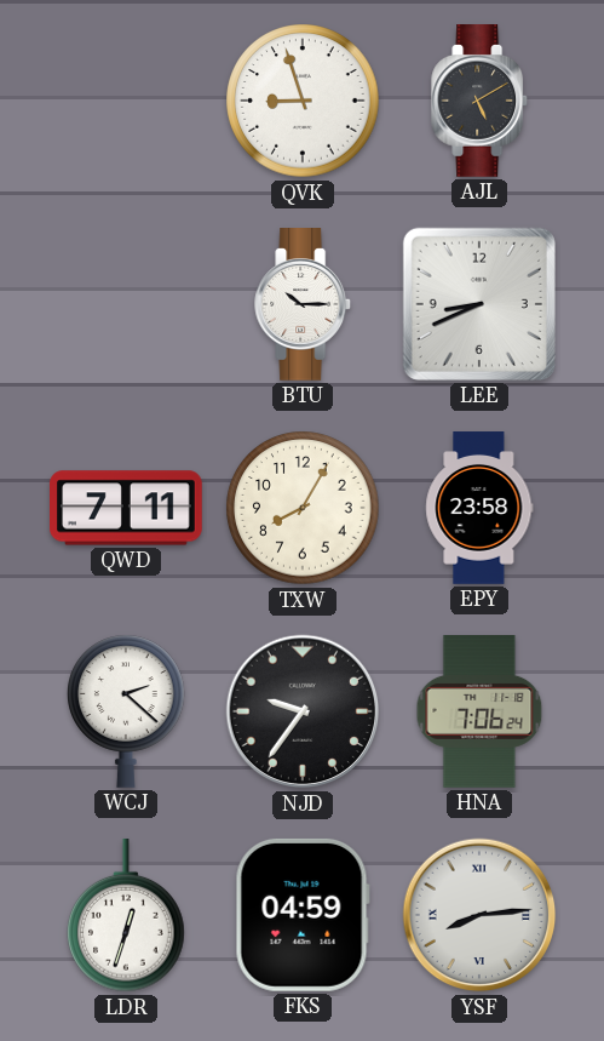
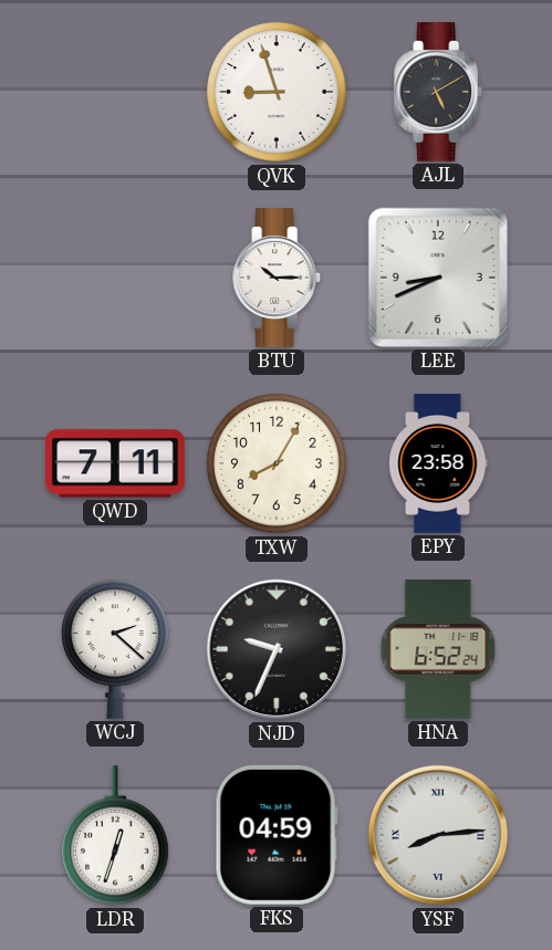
NJD: 9:36 -> 9:34
HNA: 7:06 -> 6:52
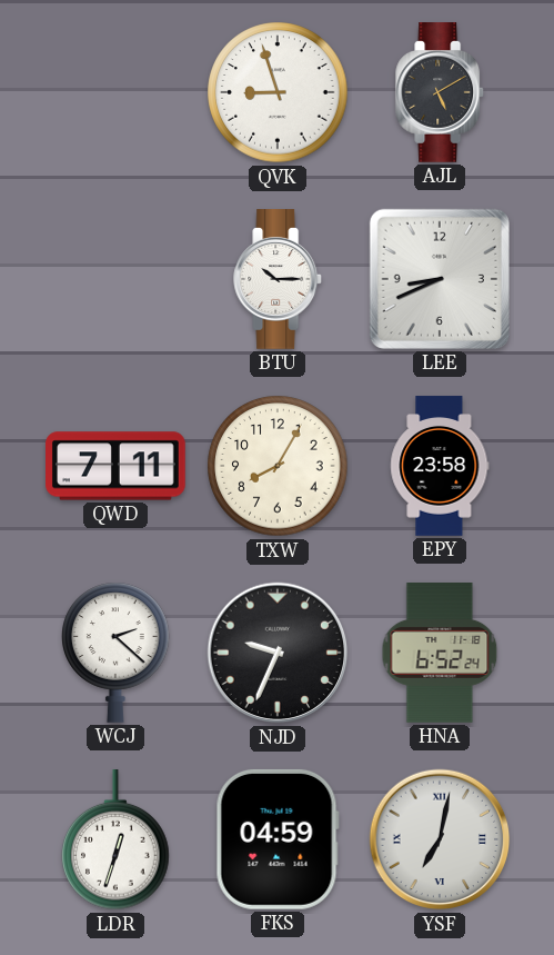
YSF: 8:14 -> 7:02
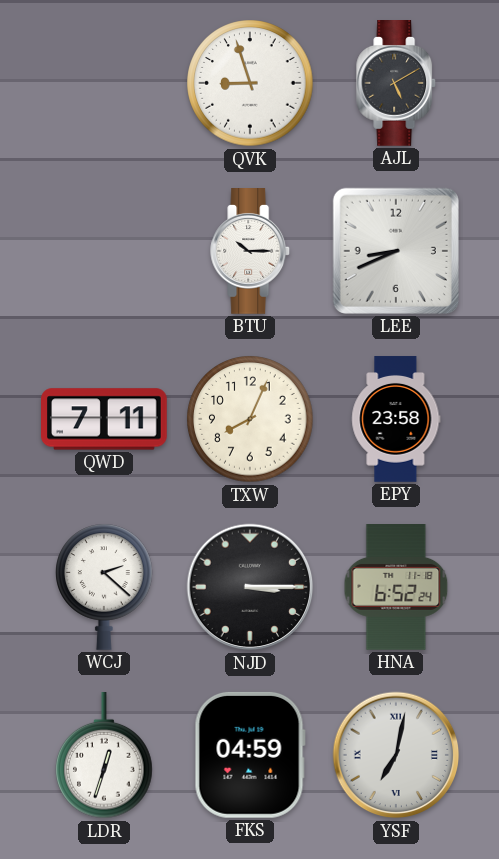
TXW: 8:05 -> 8:04
NJD: 9:34 -> 3:15
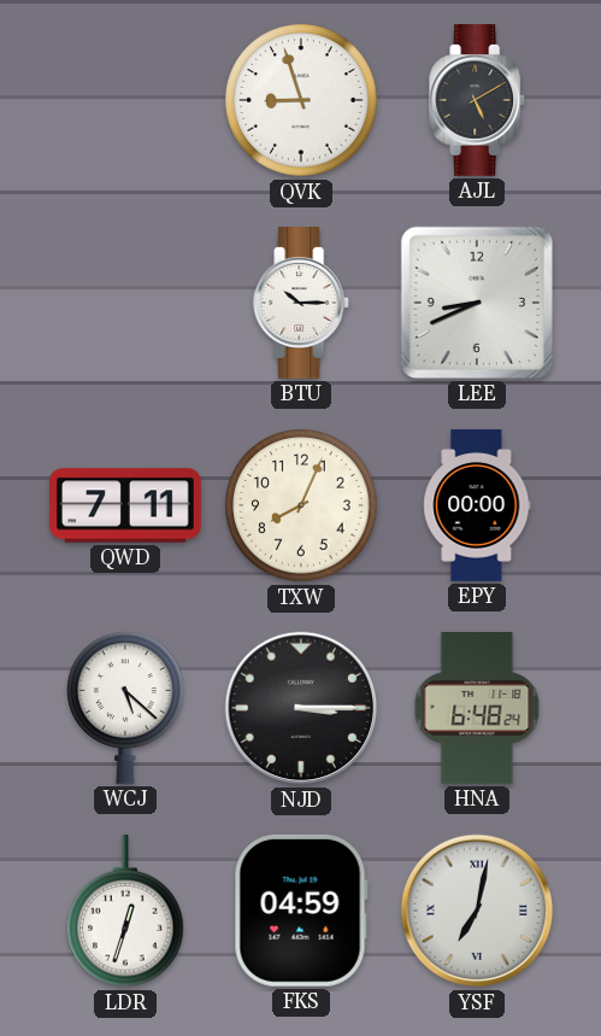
EPY: 23:58 -> 00:00
WCJ: 2:22 -> 5:22
HNA: 6:52 -> 6:48
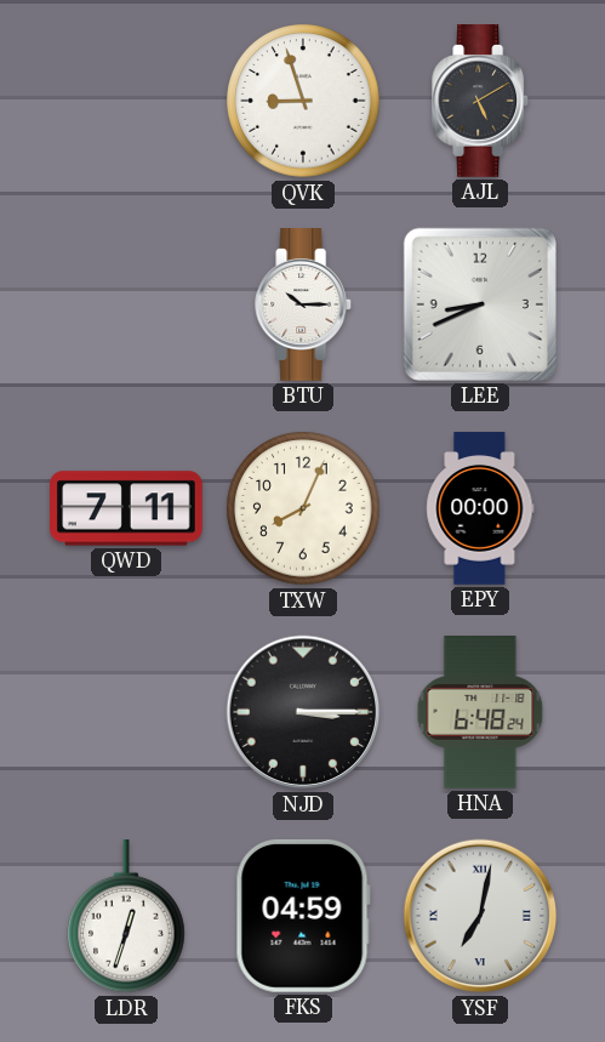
WCJ: 5:22 -> none
